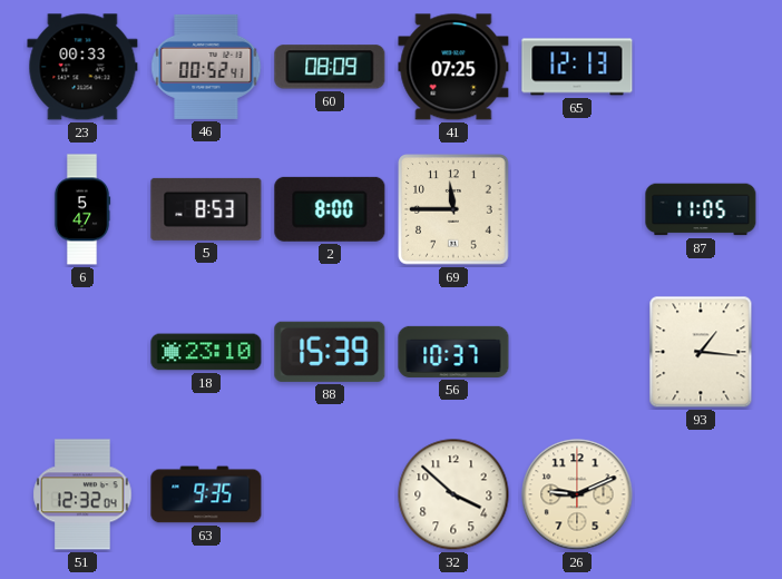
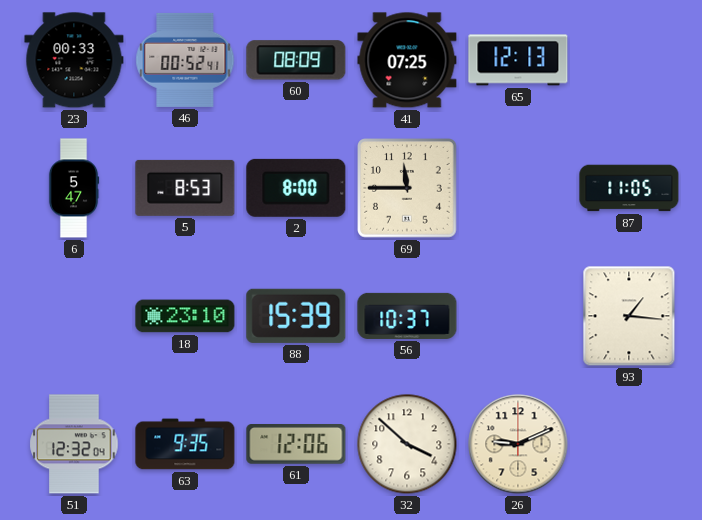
61: none -> 12:06
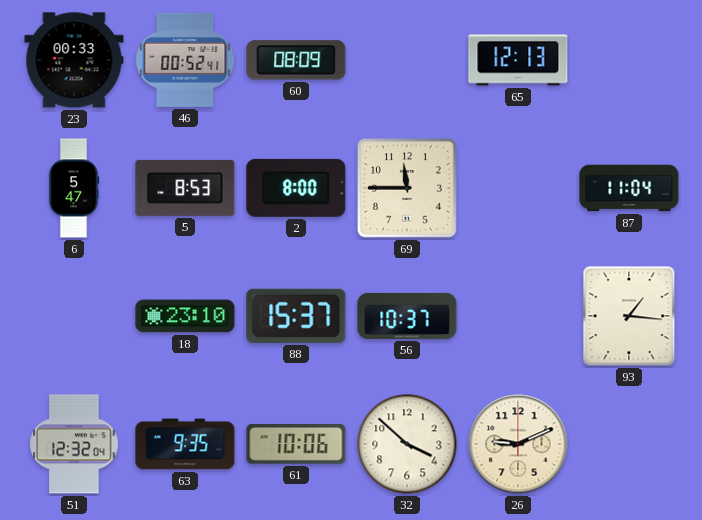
41: 07:25 -> none
87: 11:05 -> 11:04
88: 15:39 -> 15:37
61: 12:06 -> 10:06
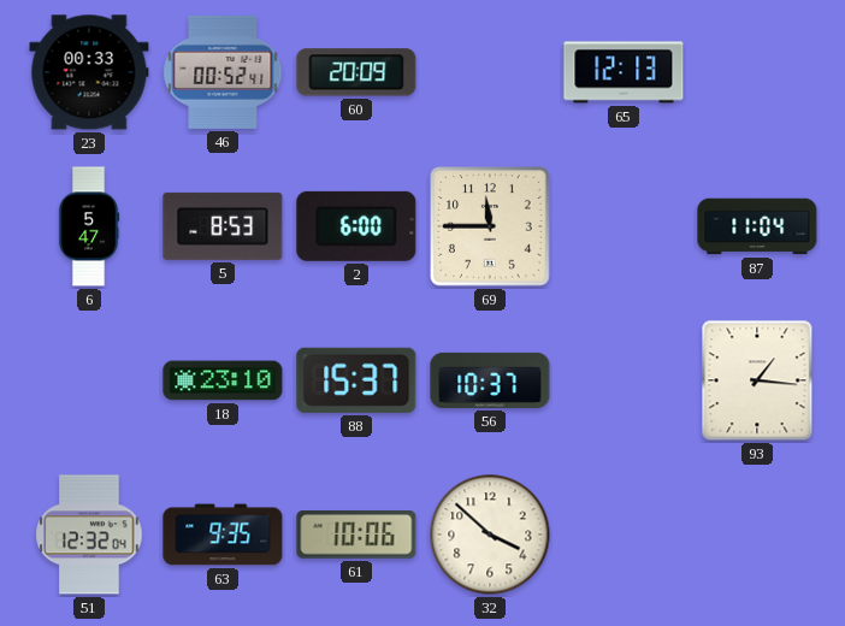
60: 08:09 -> 20:09
2: 8:00 -> 6:00
26: 9:11 -> none
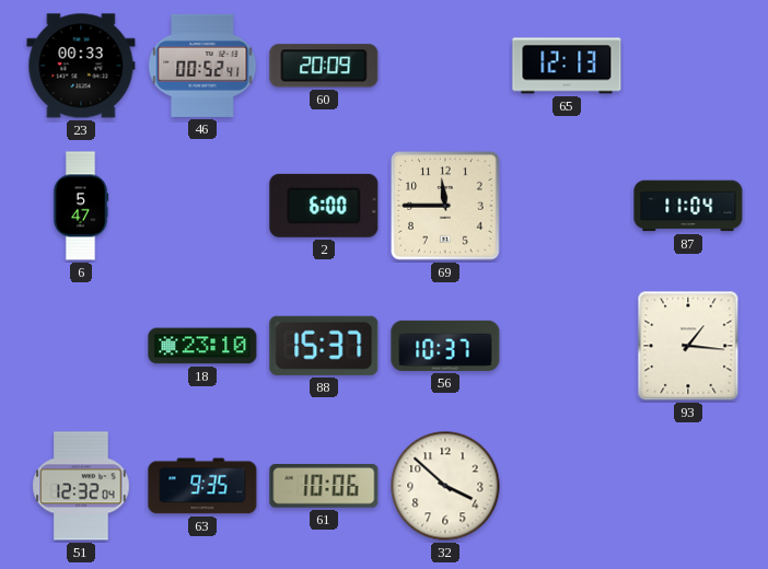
5: 8:53 -> none
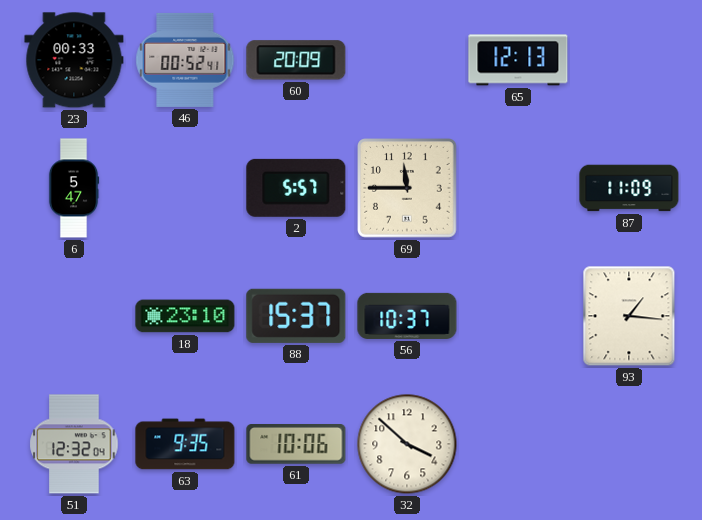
2: 6:00 -> 5:57
87: 11:04 -> 11:09
